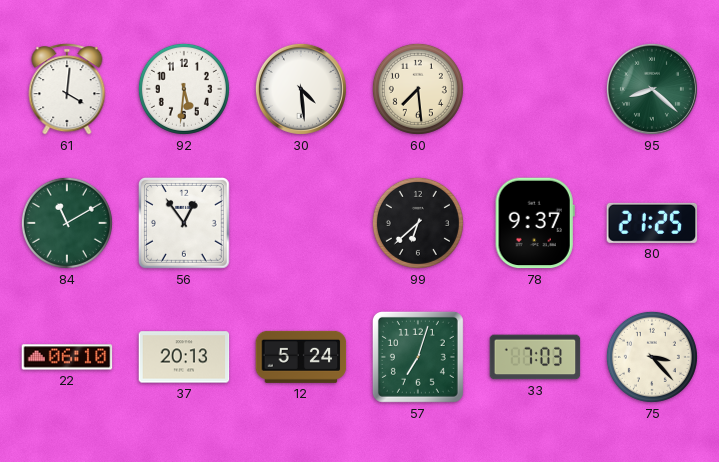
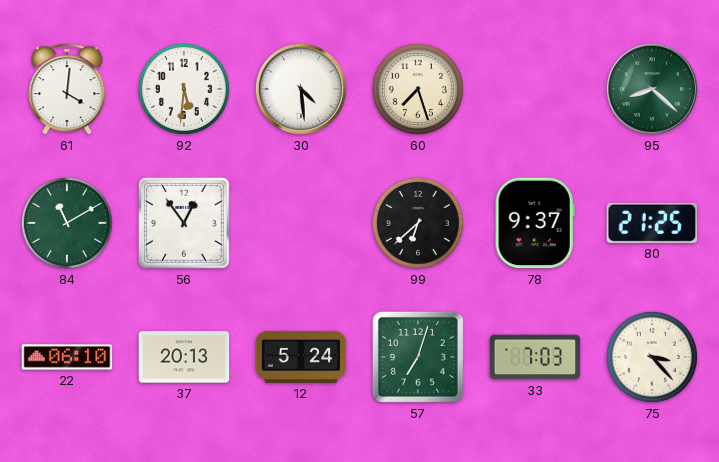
60: 7:29 -> 7:27
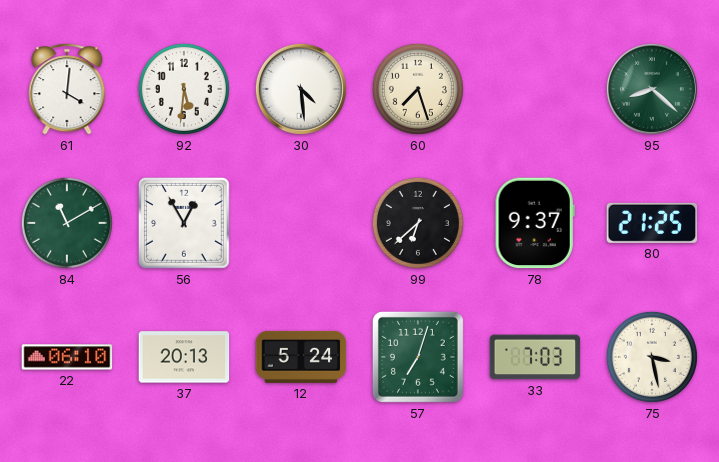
56: 12:54 -> 12:55
75: 3:23 -> 3:28
